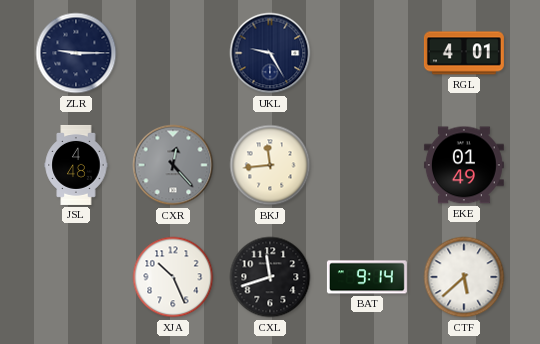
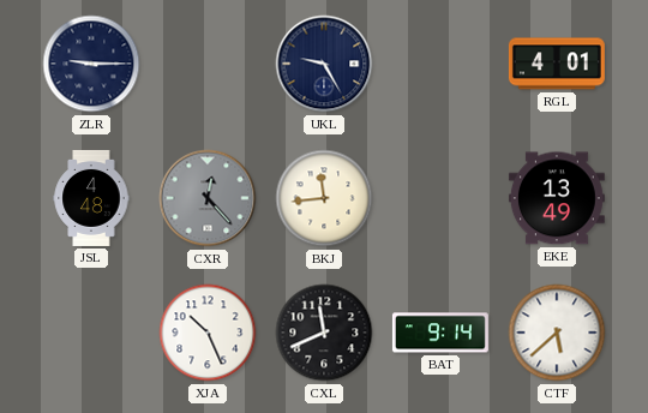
EKE: 01:49 -> 13:49
CXL: 11:42 -> 11:41
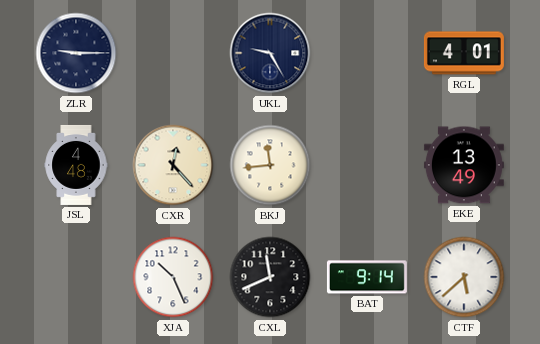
CXR dial: grey -> cream
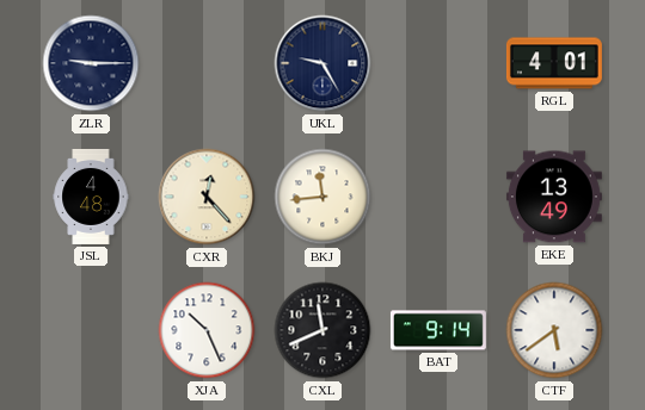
CTF: 5:38 -> 5:39
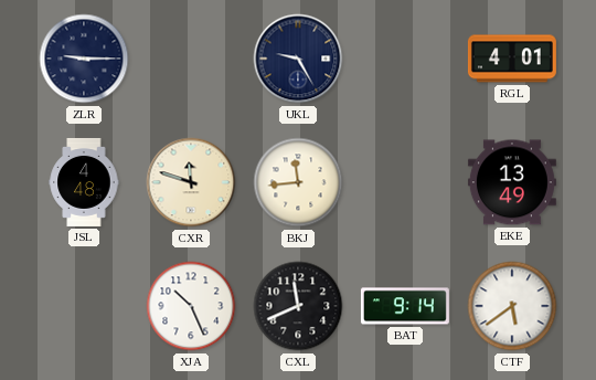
CXR: 12:23 -> 11:48
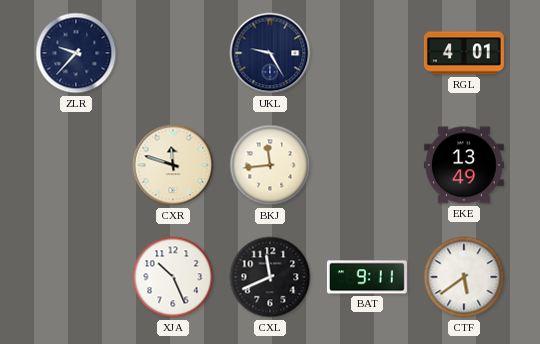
ZLR: 9:15 -> 9:37
JSL: 4:48 -> none
BAT: 9:14 -> 9:11
